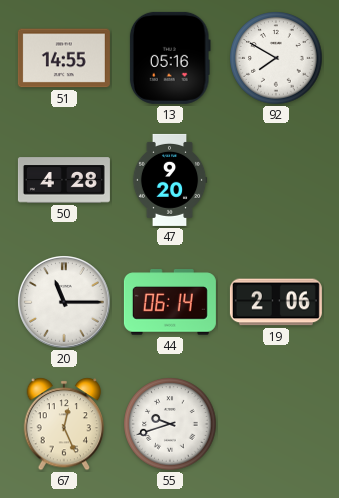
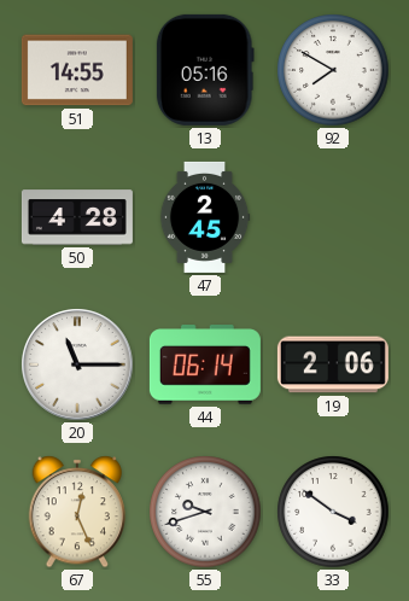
47: 9:20 -> 2:45
33: none -> 3:51
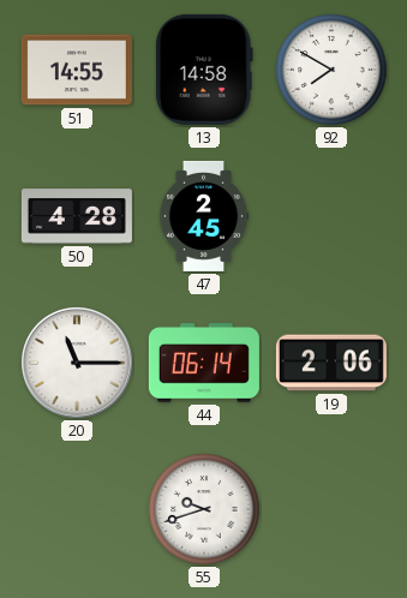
13: 05:16 -> 14:58
67: 12:26 -> none
33: 3:51 -> none
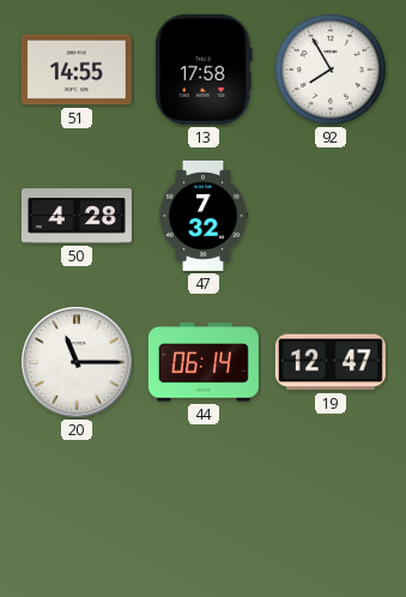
13: 14:58 -> 17:58
92: 7:50 -> 7:55
47: 2:45 -> 7:32
19: 2:06 -> 12:47
55: 9:42 -> none
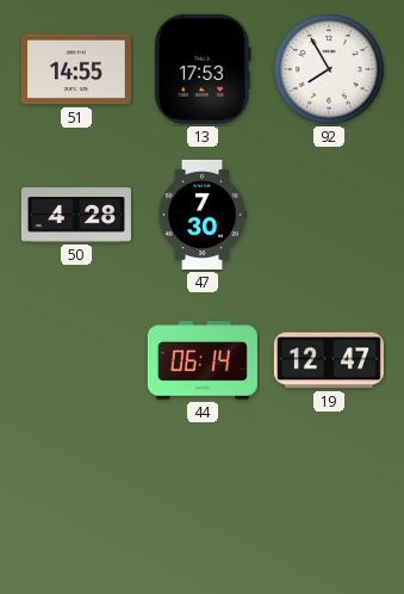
13: 17:58 -> 17:53
47: 7:32 -> 7:30
20: 11:15 -> none
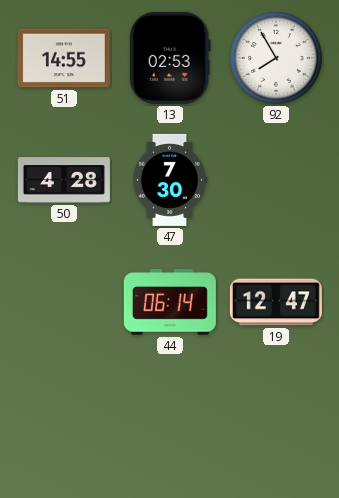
13: 17:53 -> 02:53
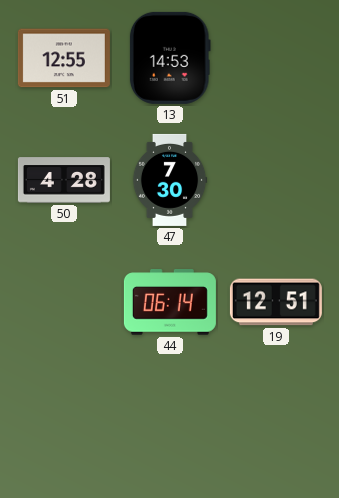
51: 14:55 -> 12:55
13: 02:53 -> 14:53
92: 7:55 -> none
19: 12:47 -> 12:51
